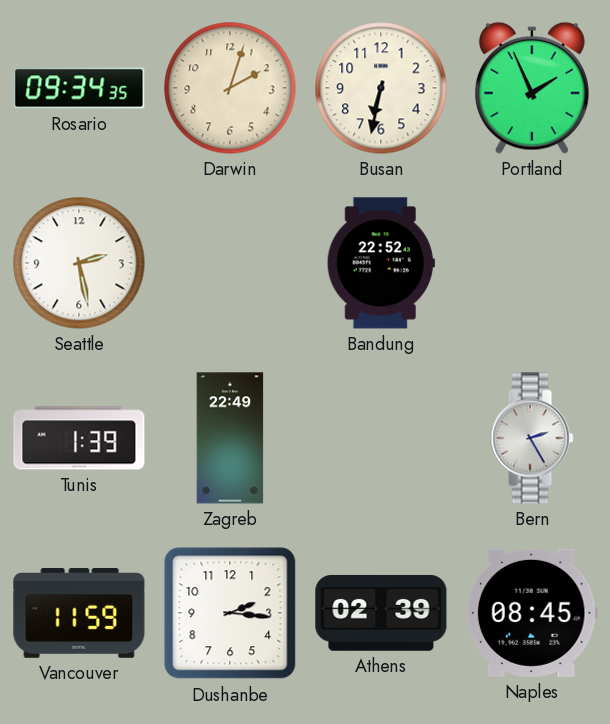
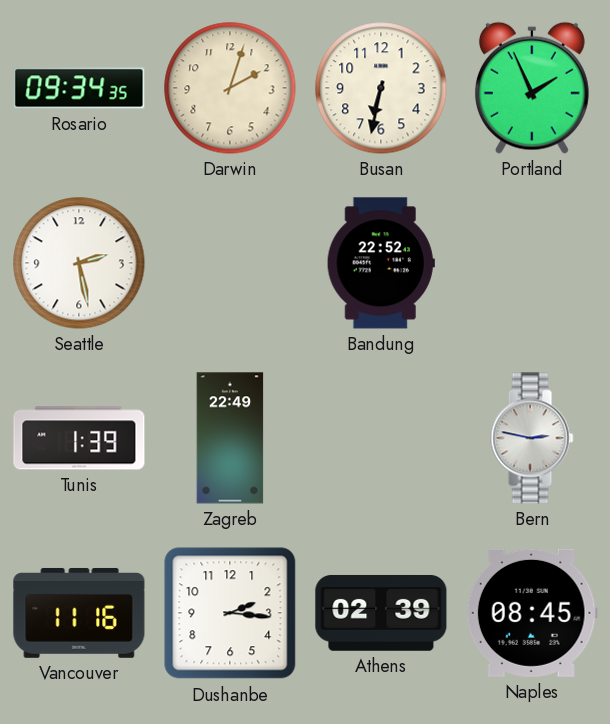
Bern: 2:25 -> 2:47
Vancouver: 11:59 -> 11:16
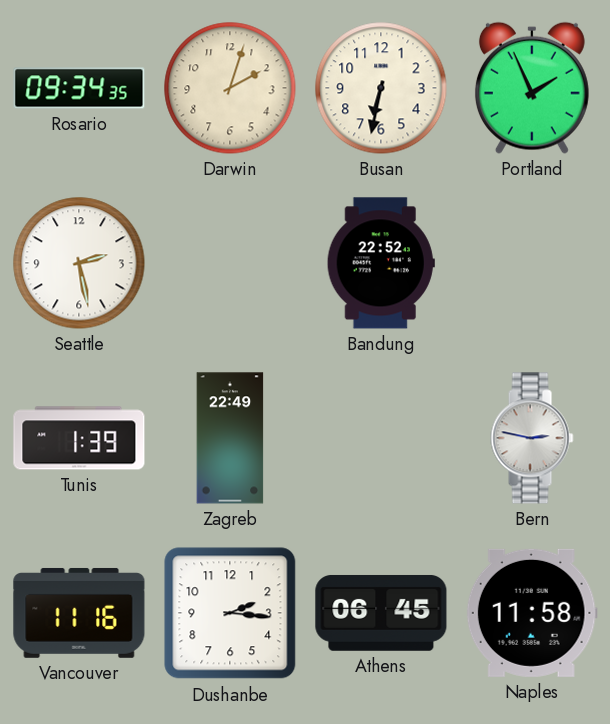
Athens: 02:39 -> 06:45
Naples: 08:45 -> 11:58
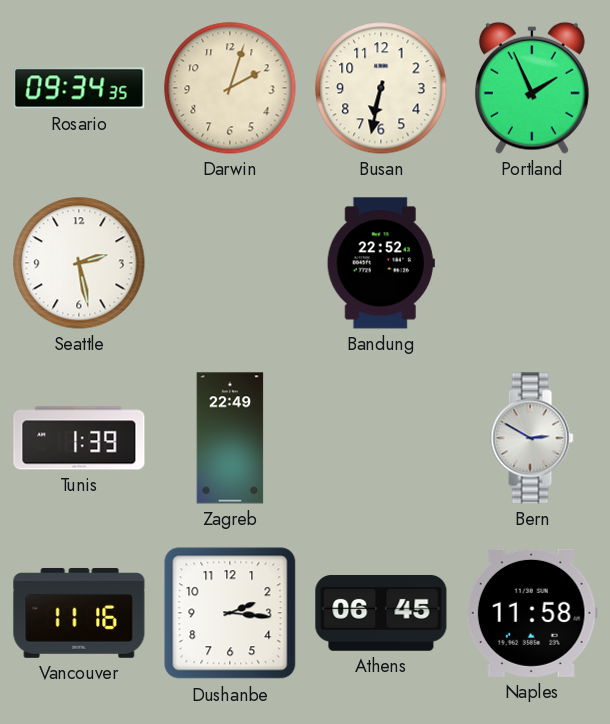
Bern: 2:47 -> 2:50
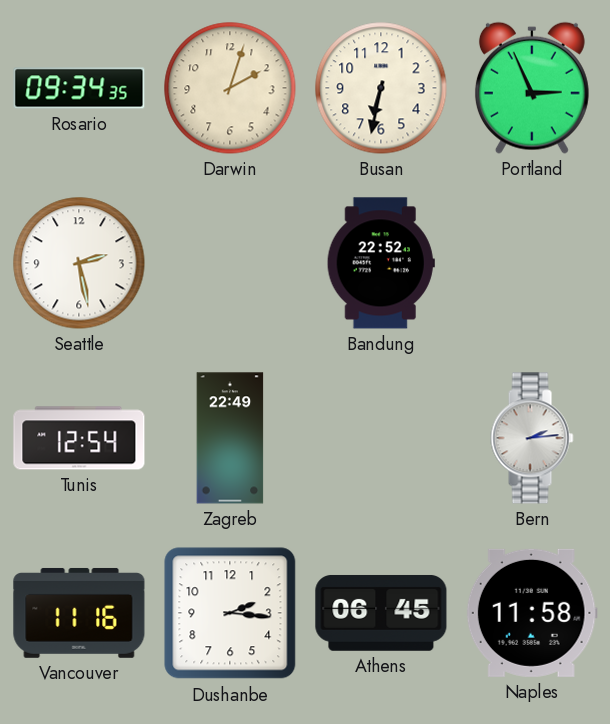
Portland: 1:56 -> 2:56
Tunis: 1:39 -> 12:54
Bern: 2:50 -> 2:14
